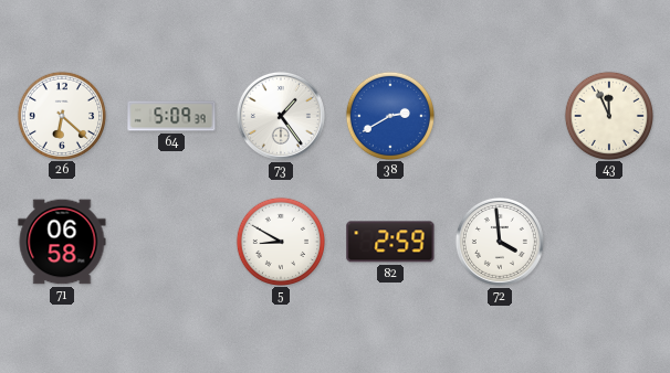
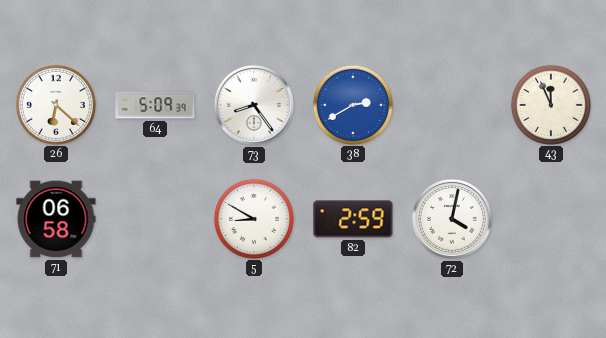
73: 1:24 -> 8:24
72: 3:59 -> 4:02
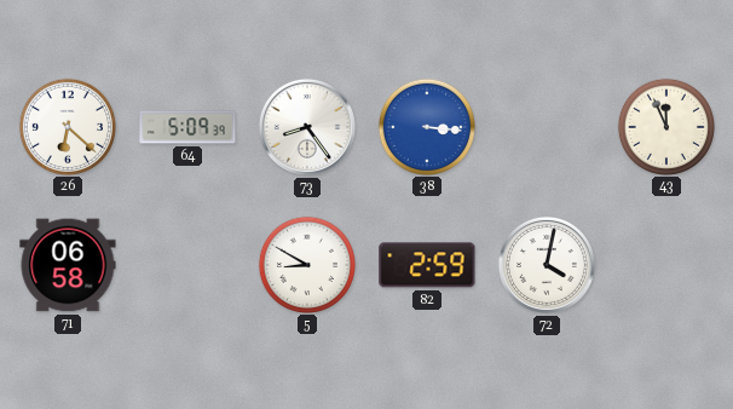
38: 2:40 -> 3:16
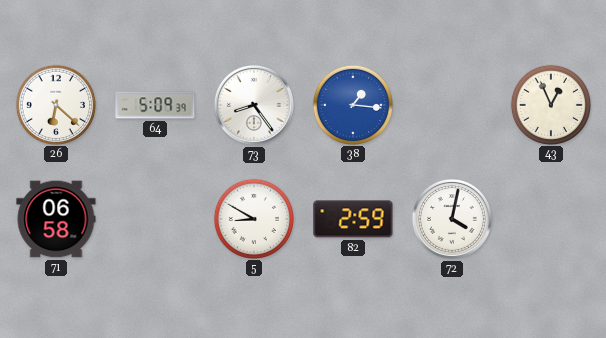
38: 3:16 -> 1:16
43: 11:56 -> 12:56
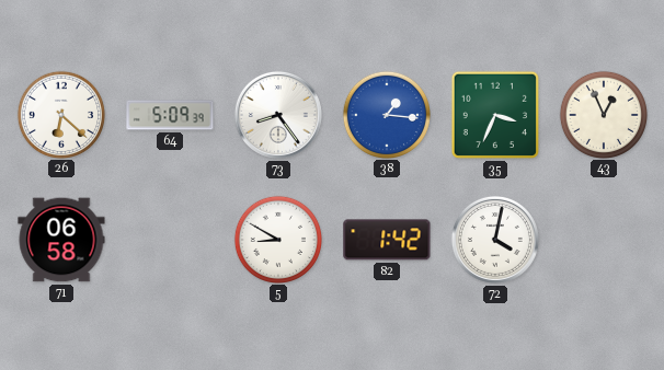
35: none -> 3:34
82: 2:59 -> 1:42
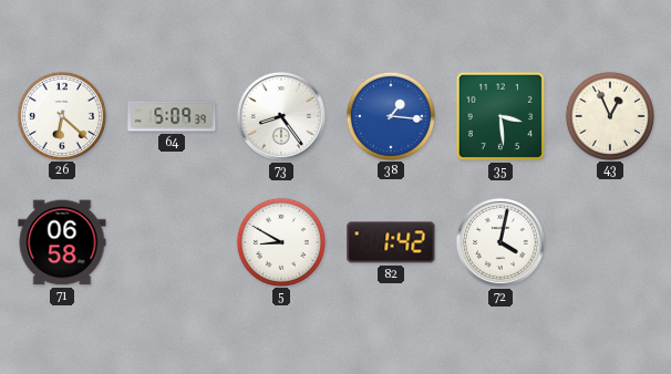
35: 3:34 -> 3:29
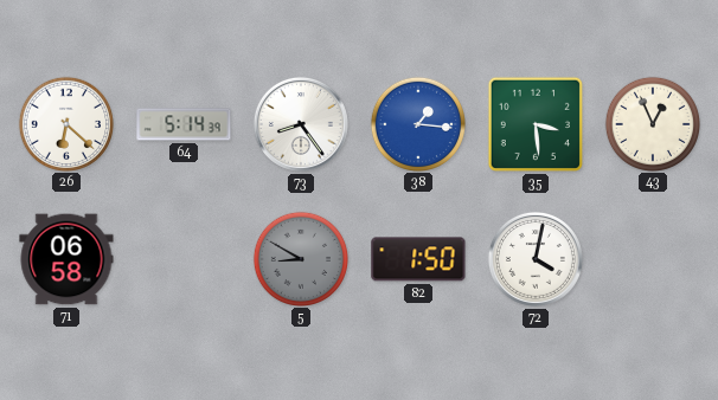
64: 5:09 -> 5:14
5 dial: white -> grey
82: 1:42 -> 1:50
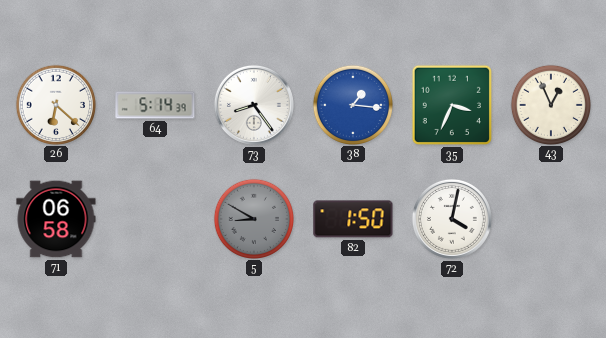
35: 3:29 -> 3:34
